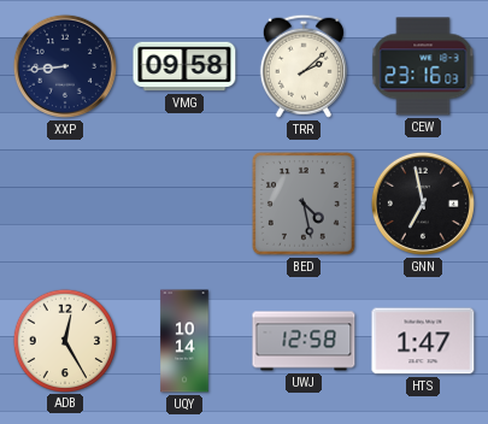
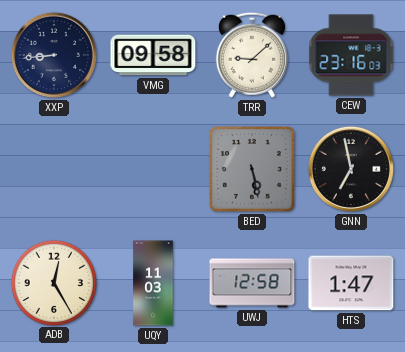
TRR: 2:08 -> 9:08
BED: 4:28 -> 5:28
UQY: 10:14 -> 11:03
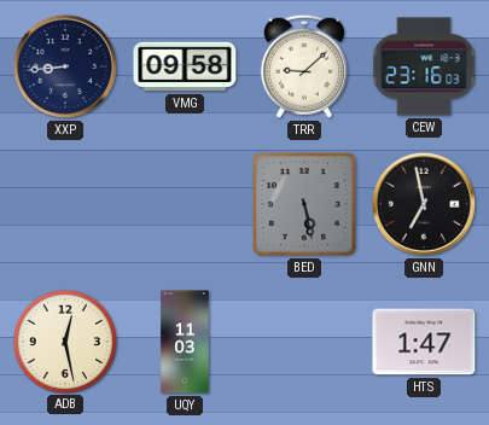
ADB: 12:25 -> 12:28
UWJ: 12:58 -> none
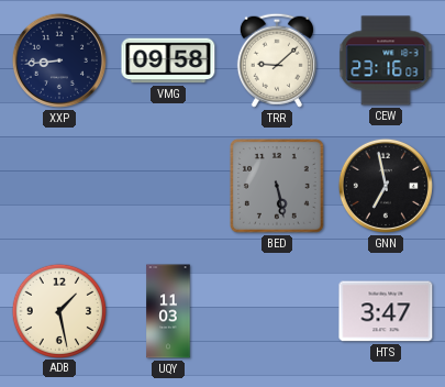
ADB: 12:28 -> 1:28
HTS: 1:47 -> 3:47
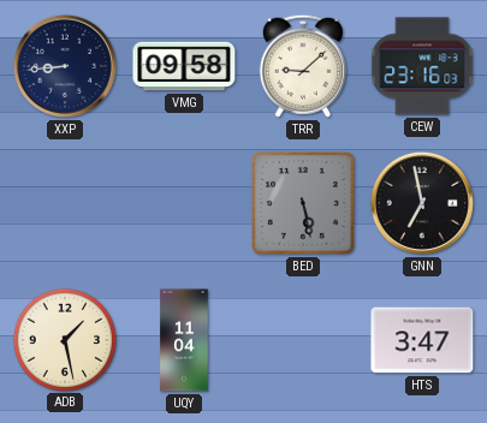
UQY: 11:03 -> 11:04
